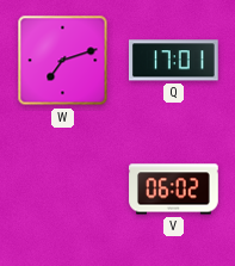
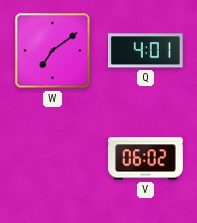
W: 7:12 -> 7:09
Q: 17:01 -> 4:01
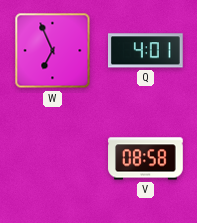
W: 7:09 -> 6:56
V: 06:02 -> 08:58
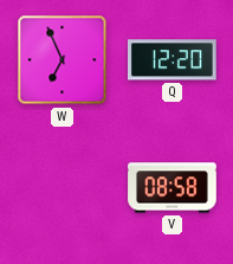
Q: 4:01 -> 12:20
